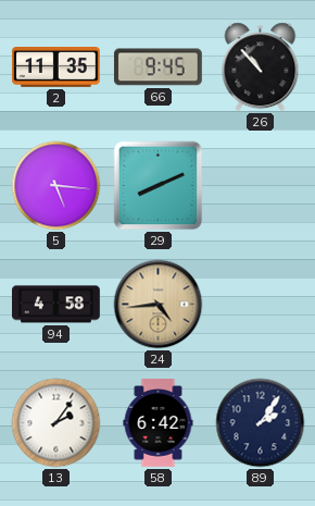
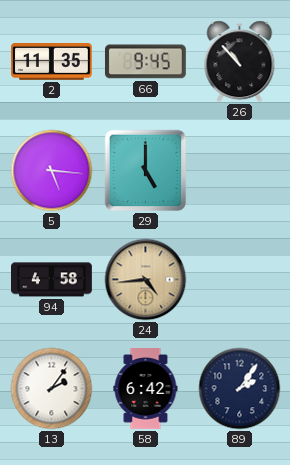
29: 8:11 -> 5:00
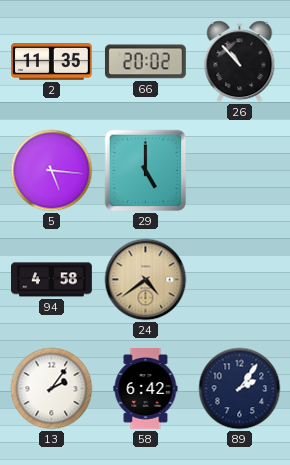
66: 9:45 -> 20:02
24: 4:44 -> 4:39
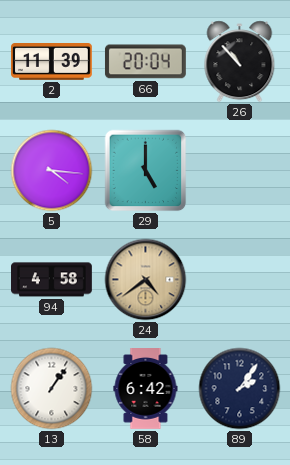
2: 11:35 -> 11:39
66: 20:02 -> 20:04
5: 5:16 -> 4:16
13: 2:06 -> 1:06
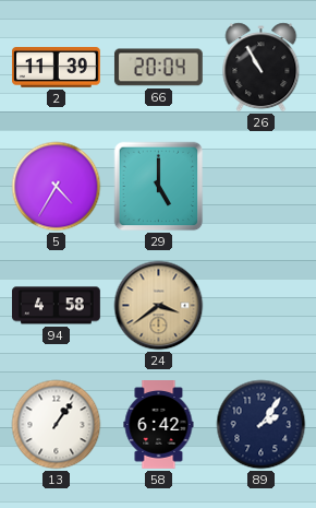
26: 10:53 -> 10:55
5: 4:16 -> 4:35
24: 4:39 -> 3:39
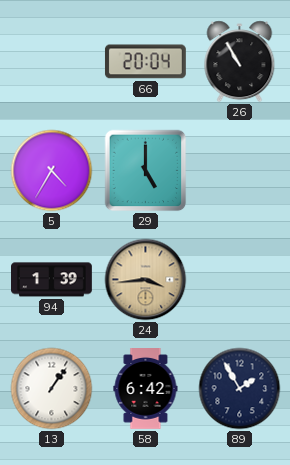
2: 11:39 -> none
94: 4:58 -> 1:39
24: 3:39 -> 3:44
89: 2:06 -> 1:55
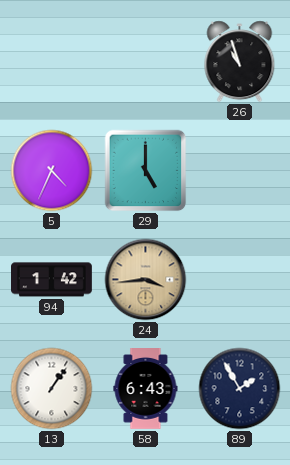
66: 20:04 -> none
26: 10:55 -> 10:57
5: 4:35 -> 4:34
94: 1:39 -> 1:42
58: 6:42 -> 6:43
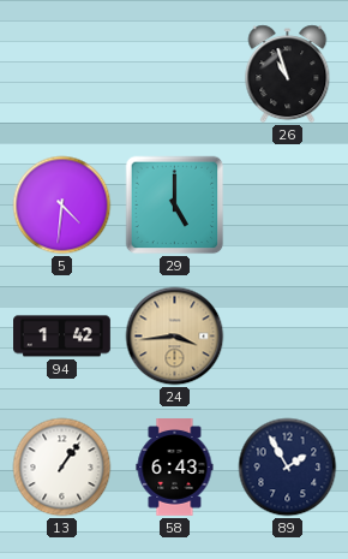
5: 4:34 -> 4:31
